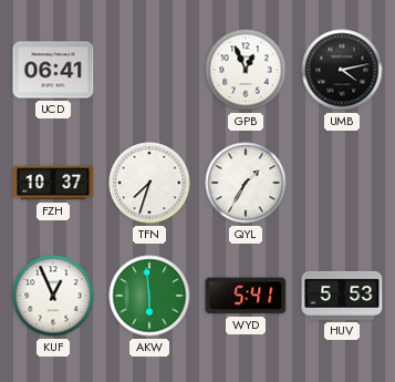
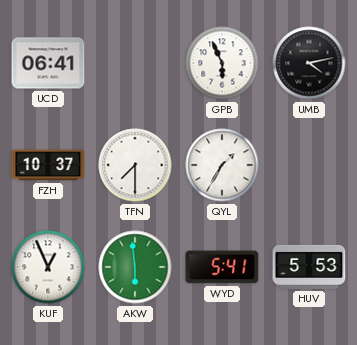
GPB: 12:56 -> 5:56
TFN: 7:33 -> 7:30
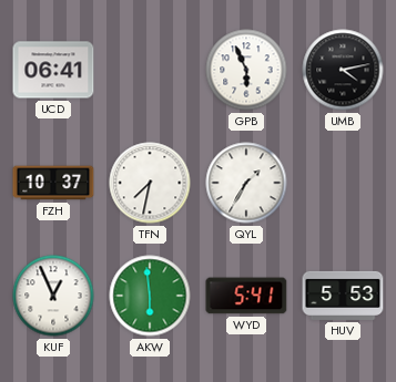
TFN: 7:30 -> 7:32
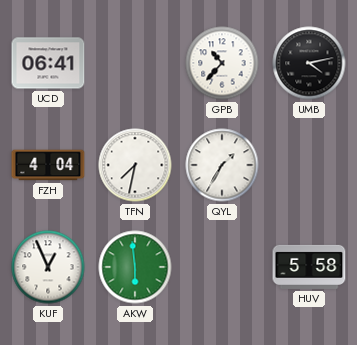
GPB: 5:56 -> 10:37
FZH: 10:37 -> 4:04
WYD: 5:41 -> none
HUV: 5:53 -> 5:58
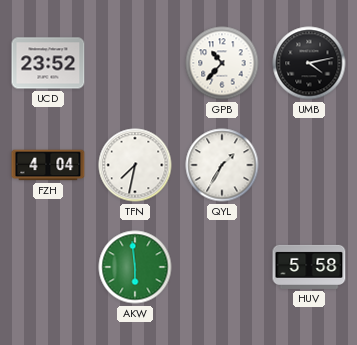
UCD: 06:41 -> 23:52
KUF: 12:56 -> none
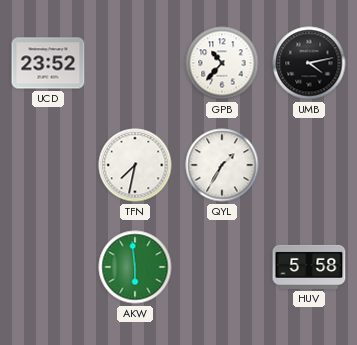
FZH: 4:04 -> none
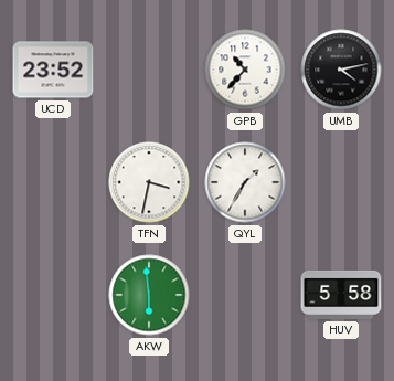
TFN: 7:32 -> 3:32
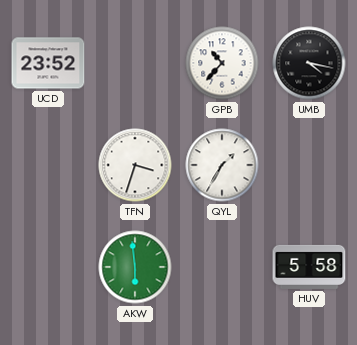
UMB: 4:13 -> 4:17
TFN: 3:32 -> 3:33
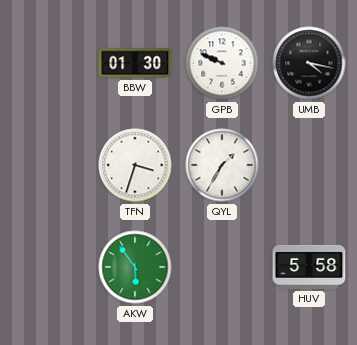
UCD: 23:52 -> none
BBW: none -> 01:30
GPB: 10:37 -> 9:49
AKW: 5:59 -> 5:54
